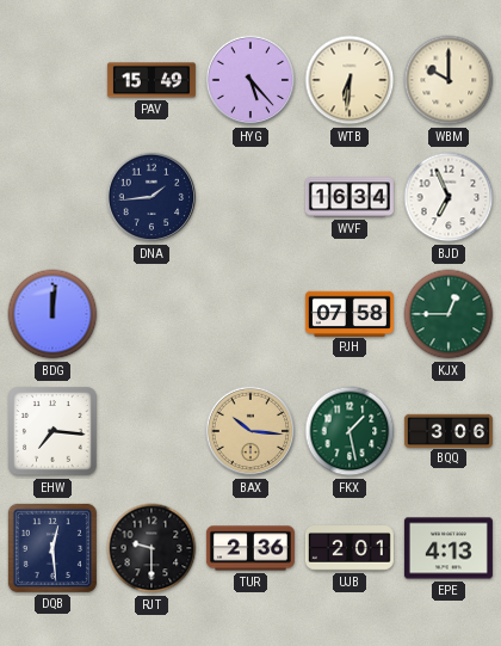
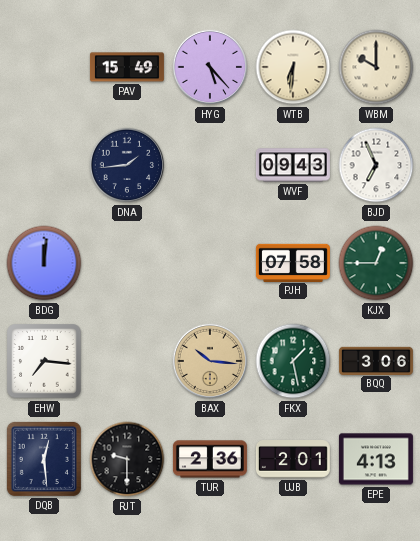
WVF: 16:34 -> 09:43
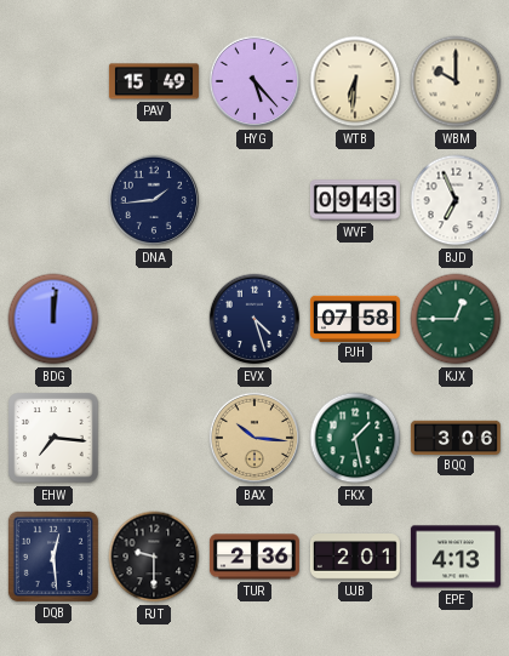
EVX: none -> 4:27
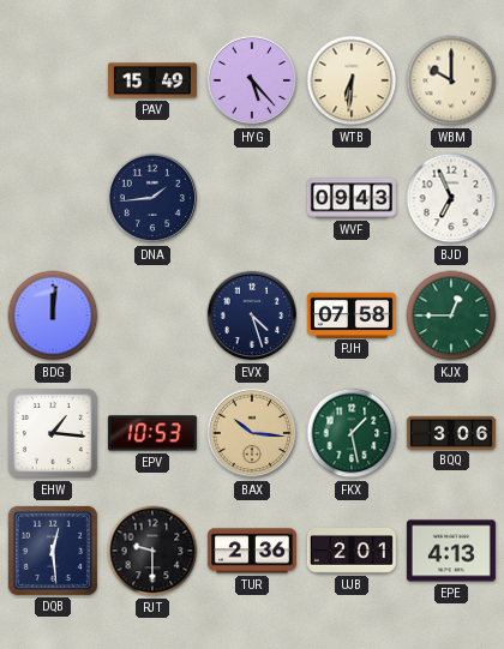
EHW: 7:16 -> 1:16
EPV: none -> 10:53
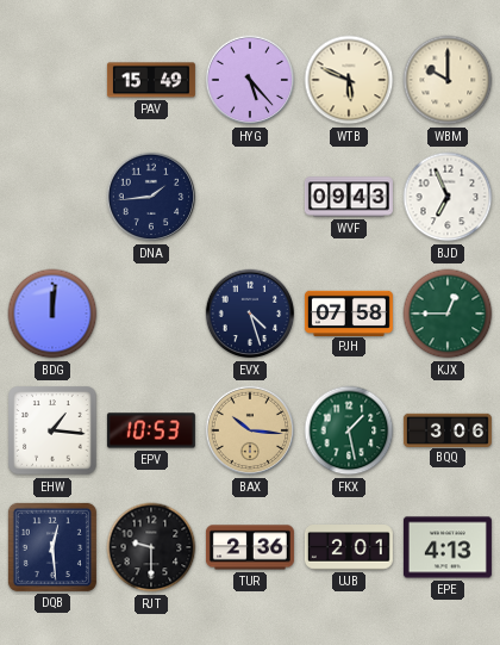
WTB: 6:31 -> 5:49
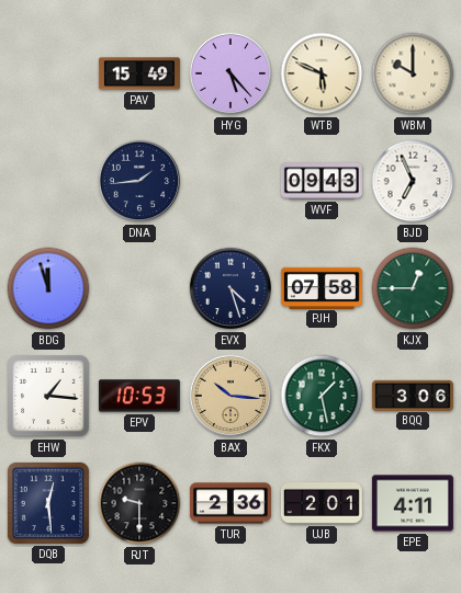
BDG: 12:01 -> 11:57
EPE: 4:13 -> 4:11
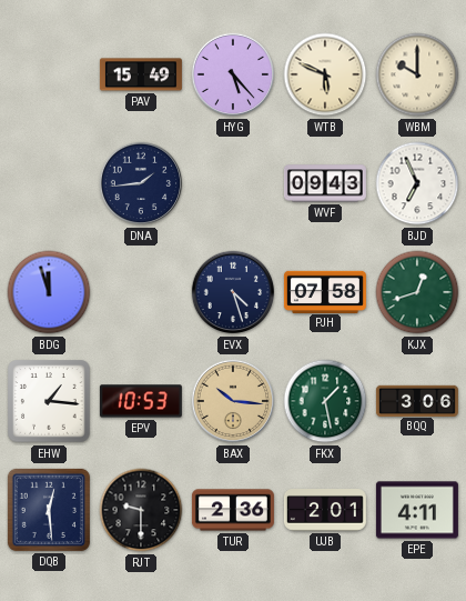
KJX: 12:45 -> 12:42
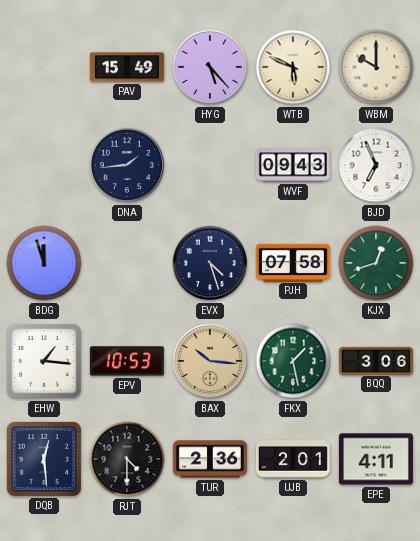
RJT: 9:30 -> 4:30
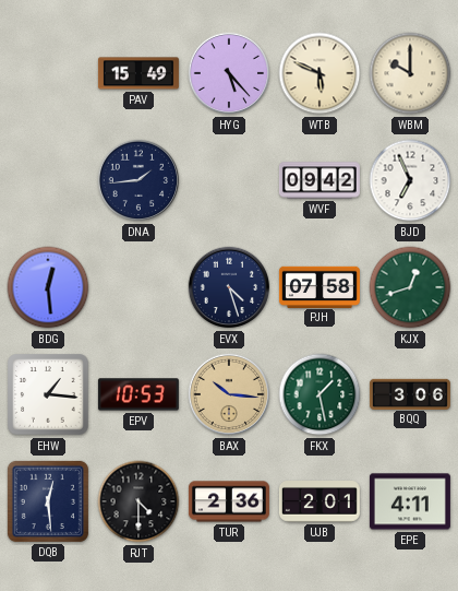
WVF: 09:43 -> 09:42
BDG: 11:57 -> 12:29
